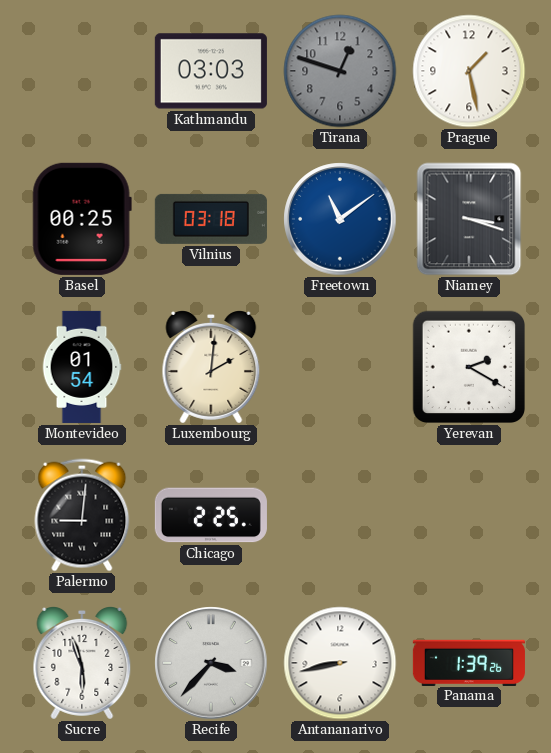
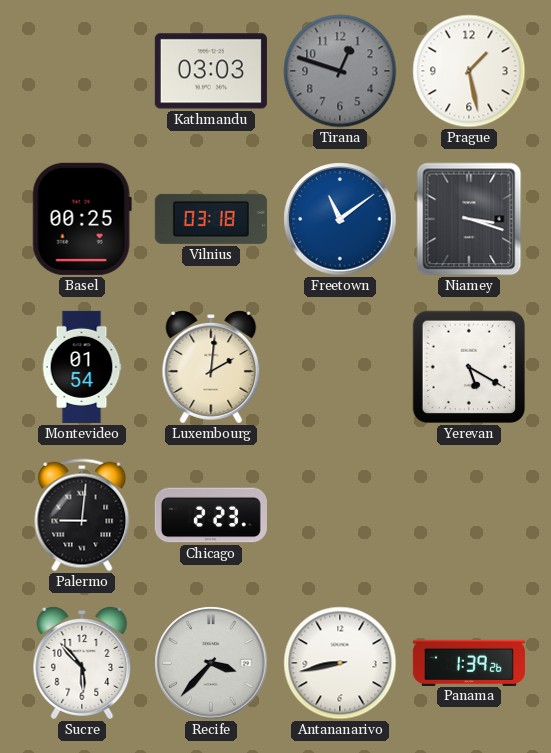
Yerevan: 2:20 -> 5:20
Chicago: 2:25 -> 2:23
Sucre: 5:57 -> 5:53
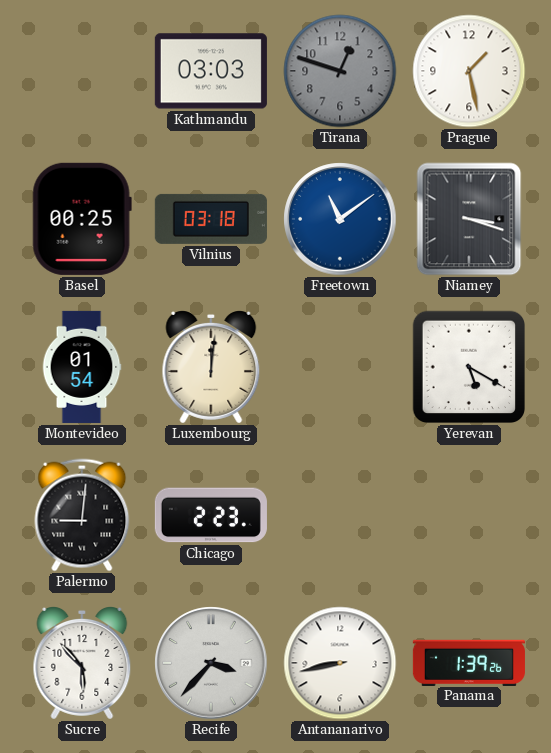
Luxembourg: 2:01 -> 12:01
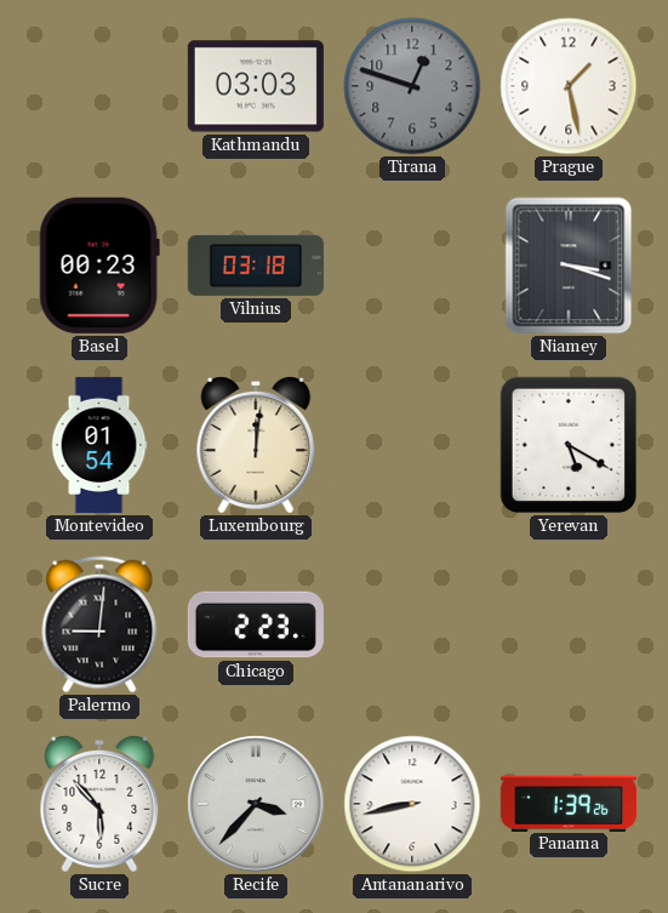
Basel: 00:25 -> 00:23
Freetown: 11:09 -> none
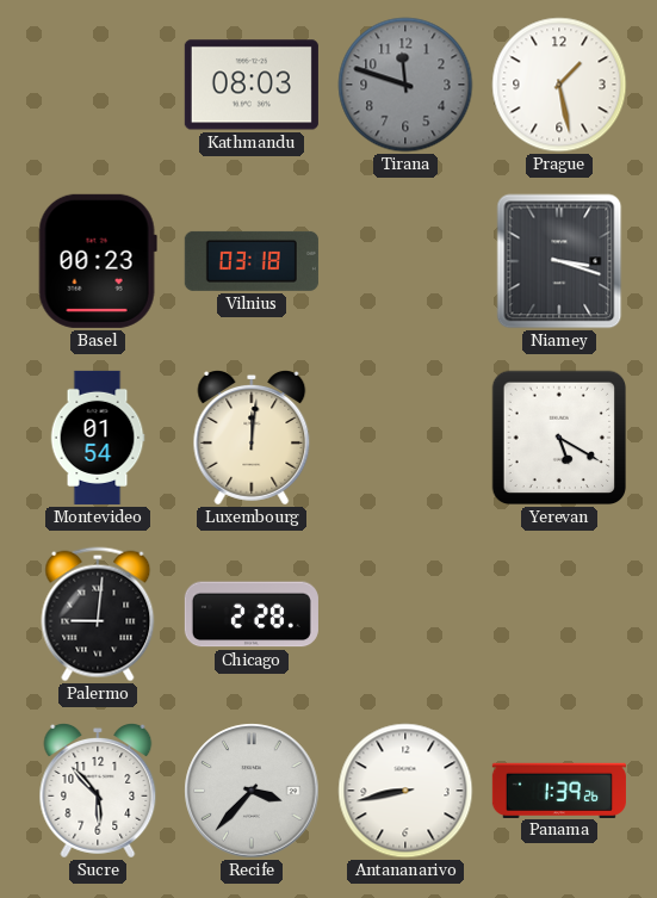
Kathmandu: 03:03 -> 08:03
Tirana: 12:48 -> 11:48
Chicago: 2:23 -> 2:28
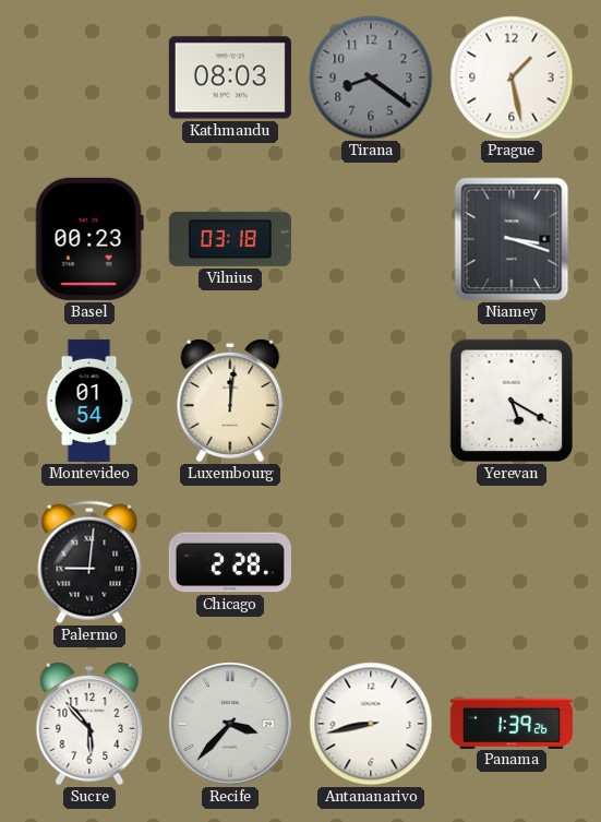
Tirana: 11:48 -> 8:21
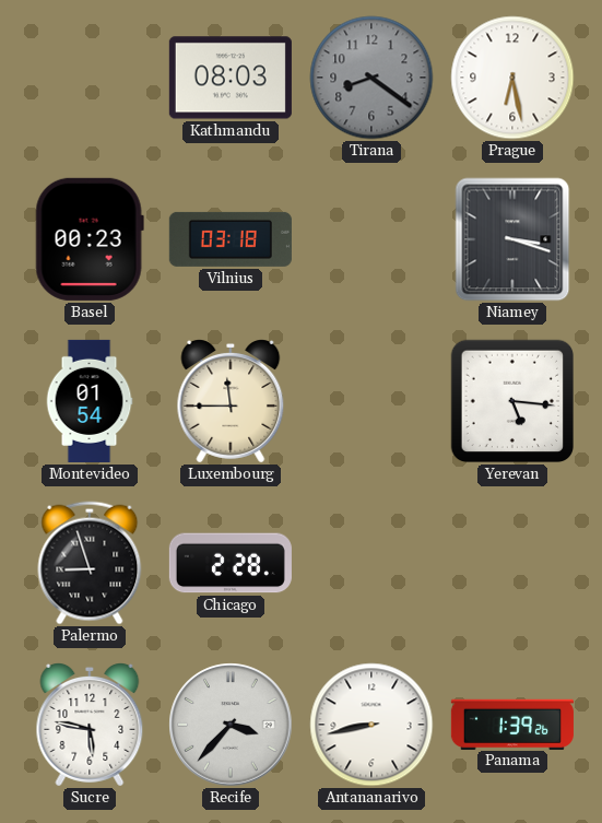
Prague: 1:28 -> 6:28
Luxembourg: 12:01 -> 11:45
Yerevan: 5:20 -> 5:16
Palermo: 9:01 -> 8:57
Sucre: 5:53 -> 5:47
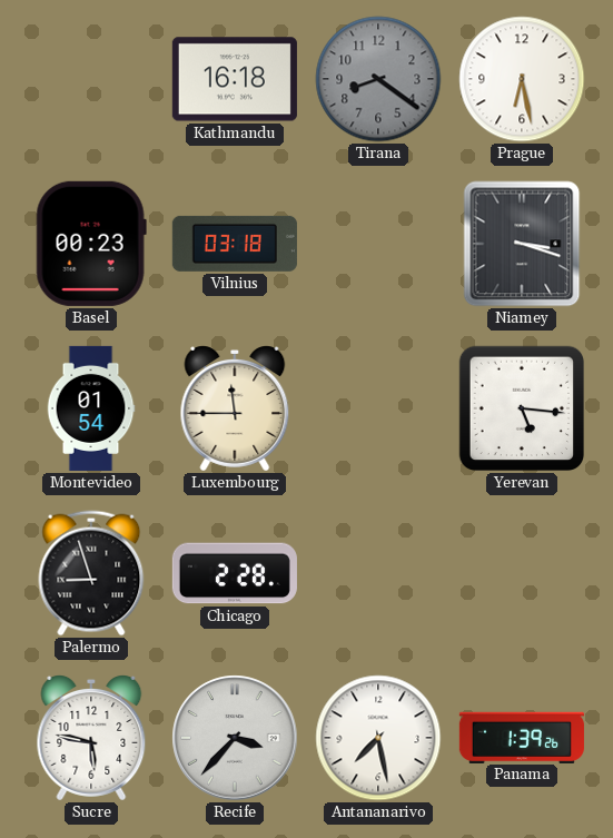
Kathmandu: 08:03 -> 16:18
Antananarivo: 8:43 -> 7:28
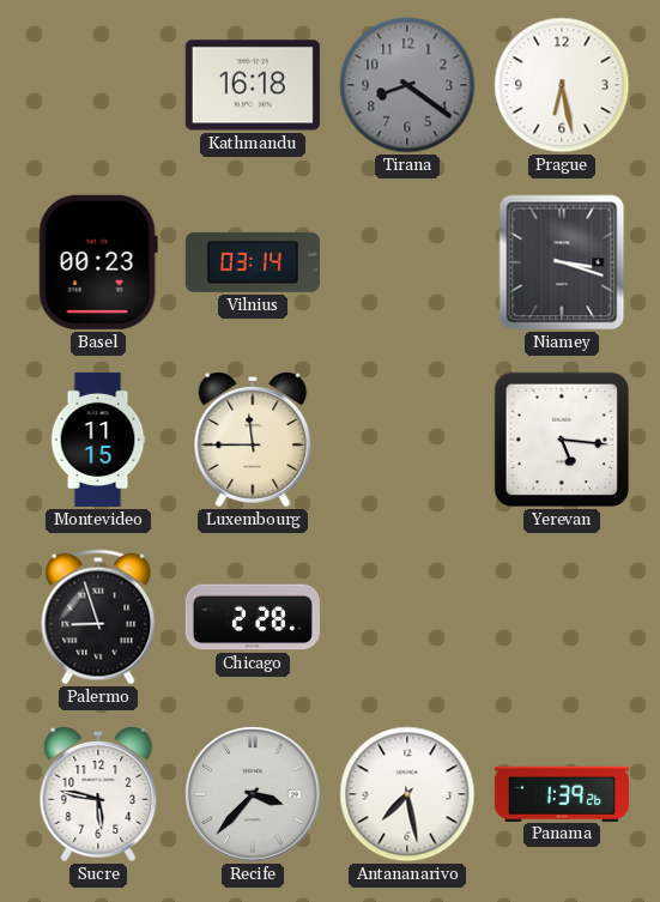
Vilnius: 03:18 -> 03:14
Montevideo: 01:54 -> 11:15
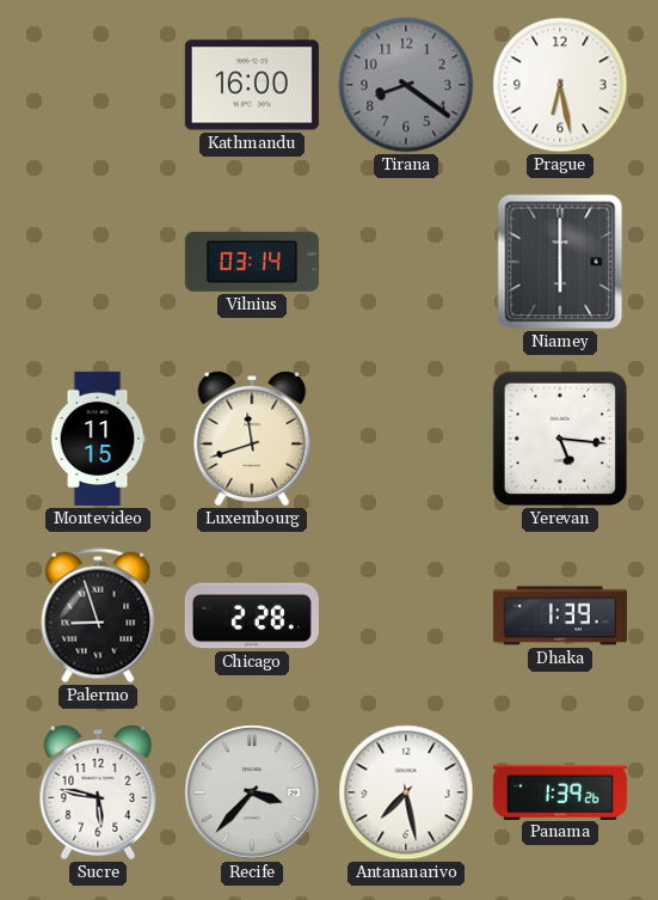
Kathmandu: 16:18 -> 16:00
Basel: 00:23 -> none
Niamey: 3:18 -> 6:00
Luxembourg: 11:45 -> 11:42
Dhaka: none -> 1:39
